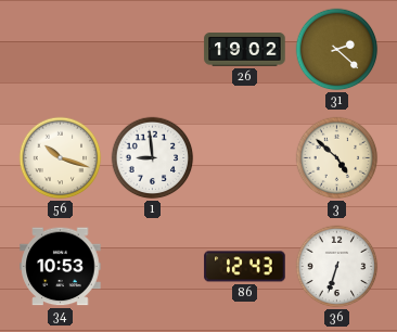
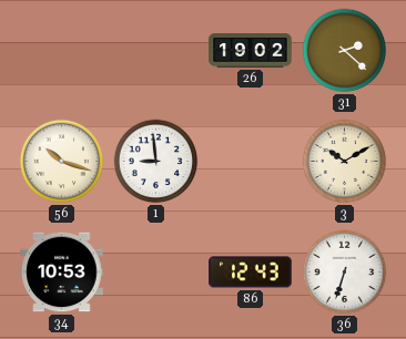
3: 4:52 -> 10:10
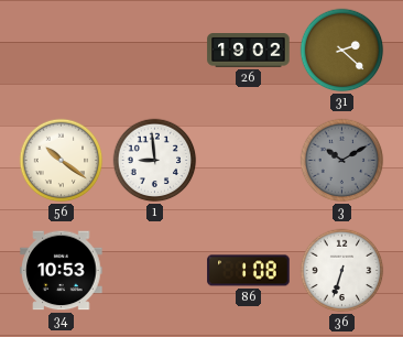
56: 10:18 -> 10:21
3 dial: cream -> grey
86: 12:43 -> 1:08
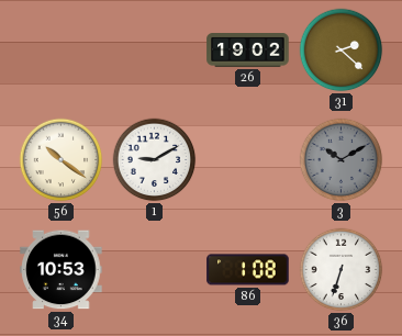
1: 8:59 -> 9:10
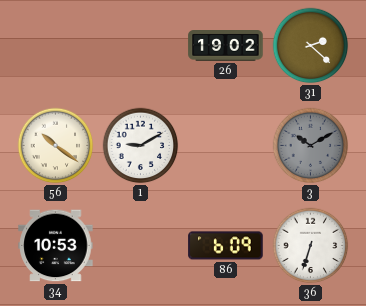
86: 1:08 -> 6:09
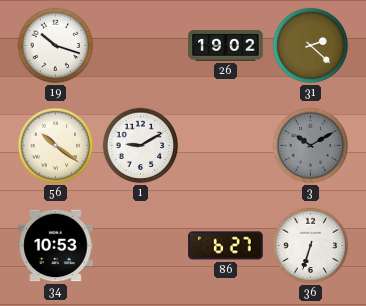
19: none -> 10:18
86: 6:09 -> 6:27
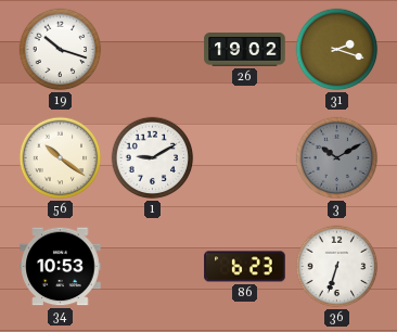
31: 2:22 -> 2:18
86: 6:27 -> 6:23
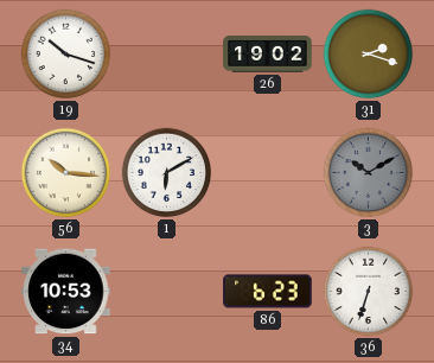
56: 10:21 -> 10:16
1: 9:10 -> 6:10
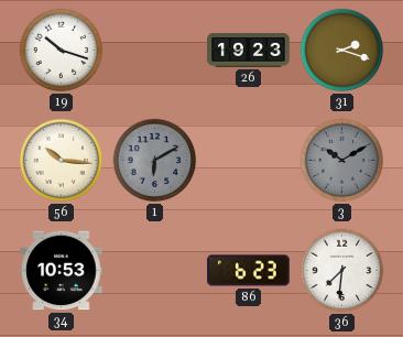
26: 19:02 -> 19:23
1 dial: white -> grey
36: 6:33 -> 7:31
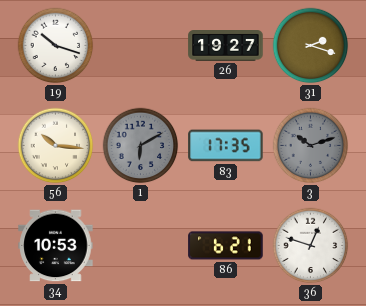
26: 19:23 -> 19:27
83: none -> 17:35
3: 10:10 -> 10:12
86: 6:23 -> 6:21
36: 7:31 -> 12:48
